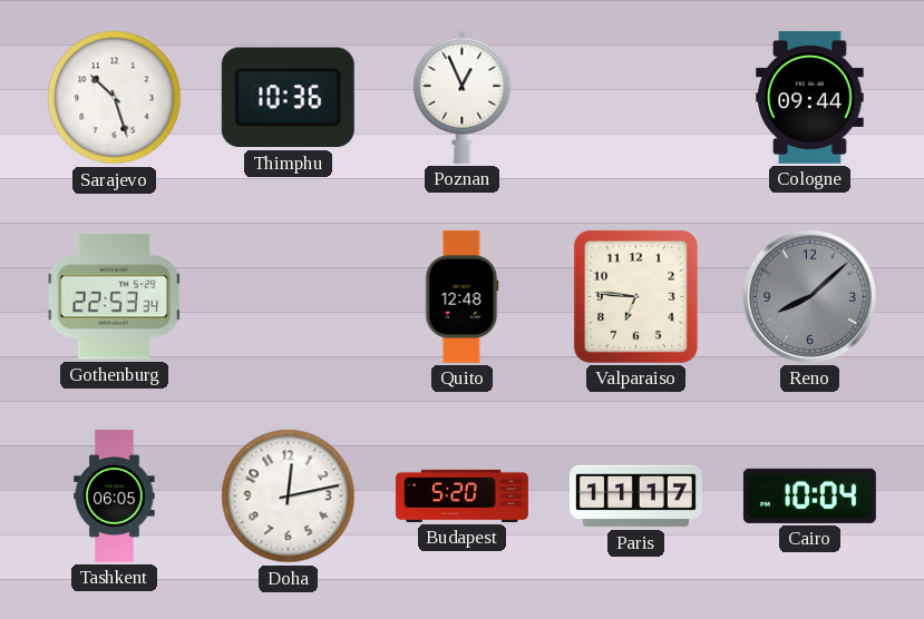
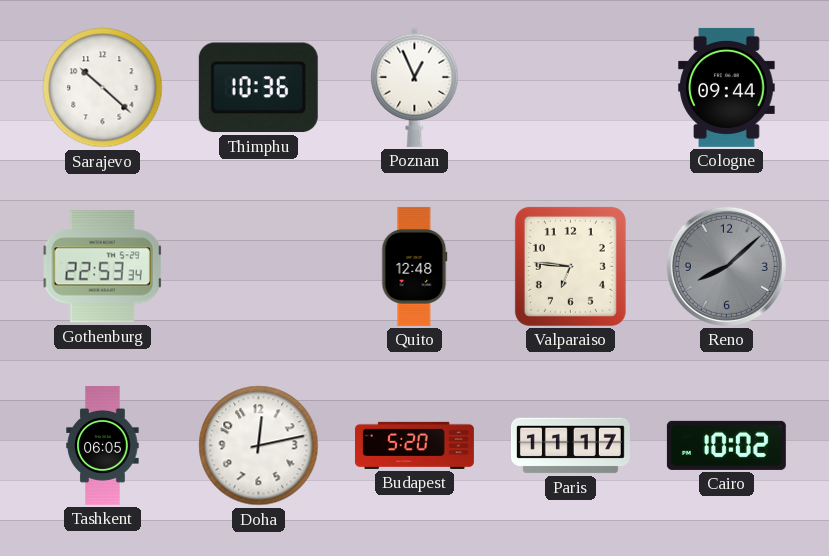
Sarajevo: 10:27 -> 10:22
Cairo: 10:04 -> 10:02
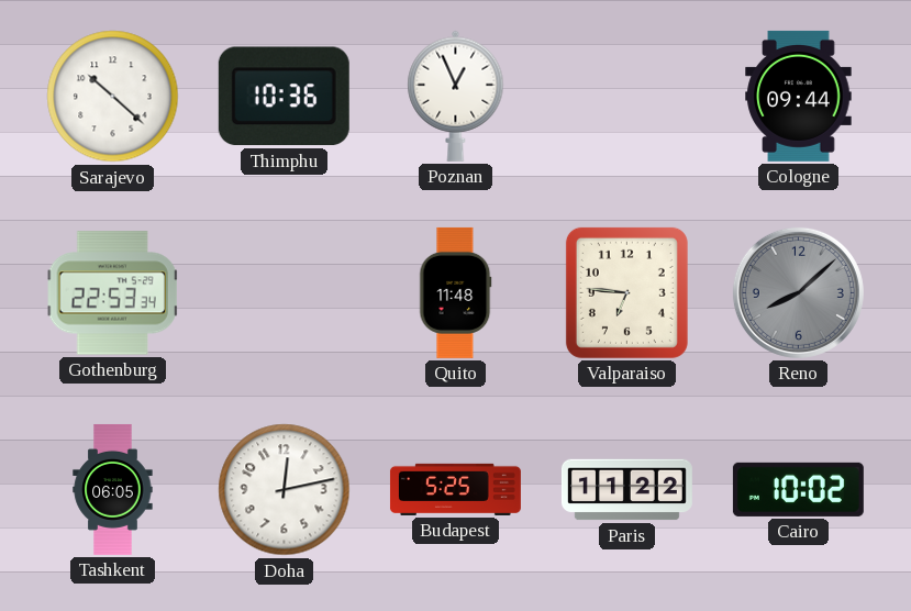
Quito: 12:48 -> 11:48
Budapest: 5:20 -> 5:25
Paris: 11:17 -> 11:22
